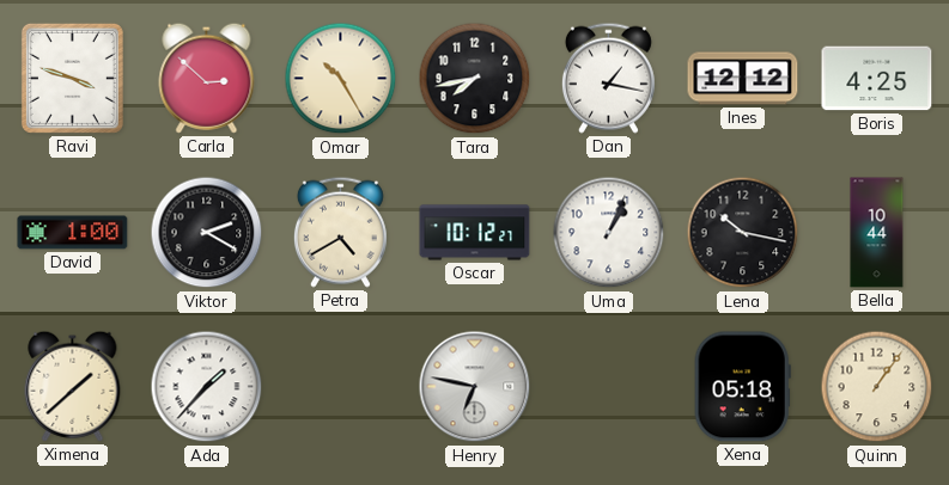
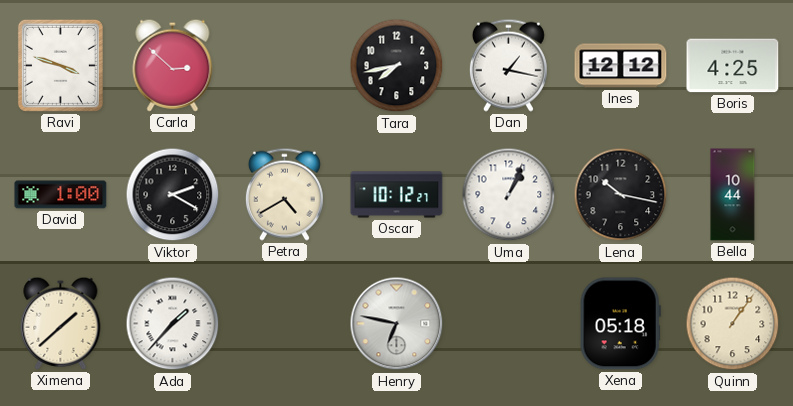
Omar: 10:25 -> none
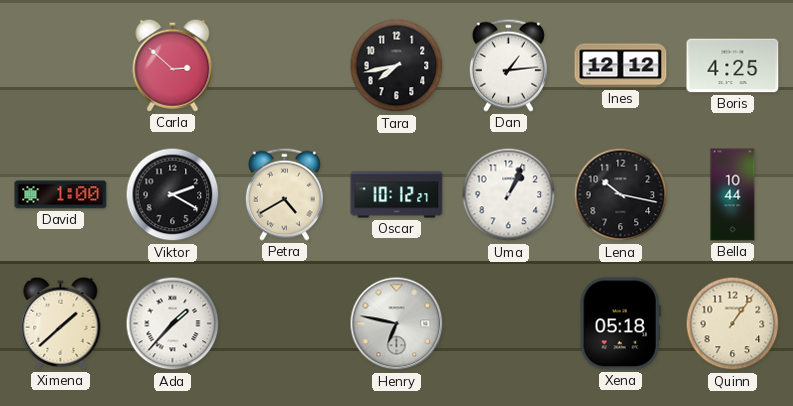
Ravi: 3:48 -> none
Dan: 1:17 -> 1:14
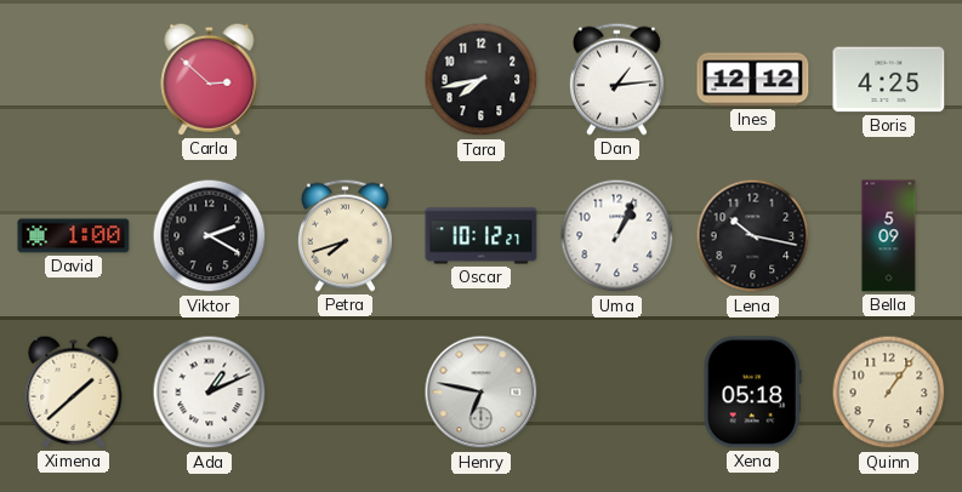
Petra: 4:40 -> 7:42
Bella: 10:44 -> 5:09
Ada: 1:37 -> 1:11
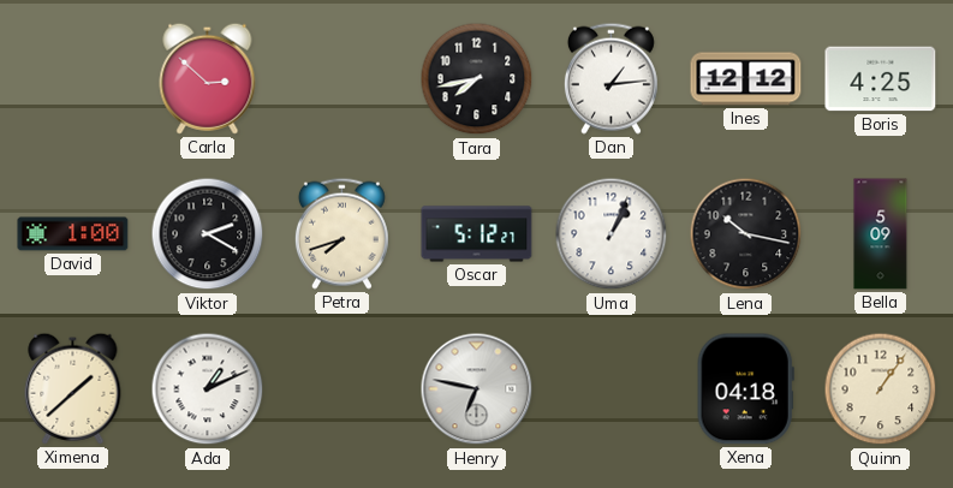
Oscar: 10:12 -> 5:12
Xena: 05:18 -> 04:18
